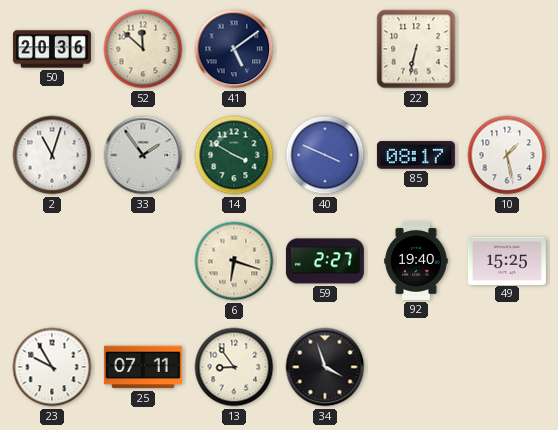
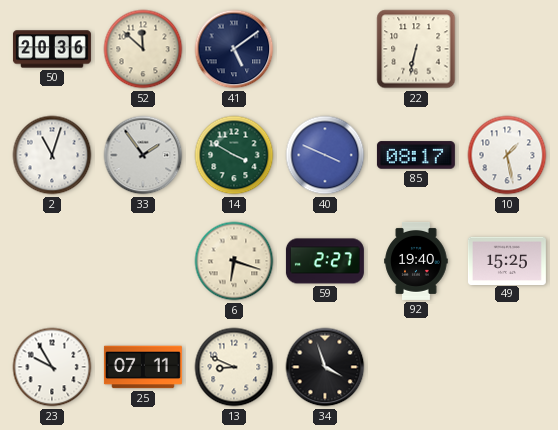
13: 8:54 -> 8:49
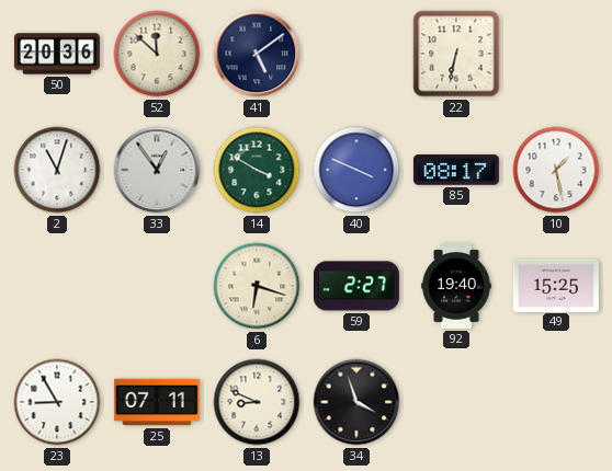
33: 1:54 -> 12:54
23: 9:55 -> 8:55
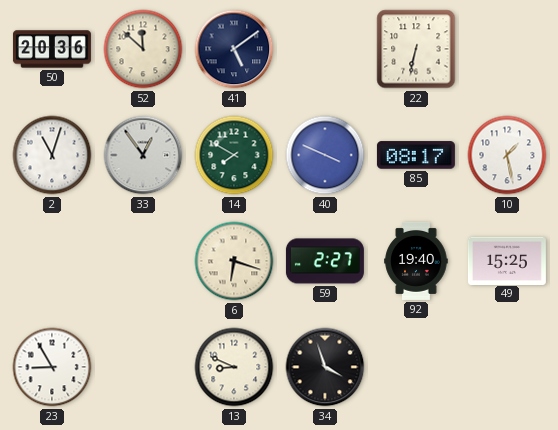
14: 3:50 -> 7:50
25: 07:11 -> none
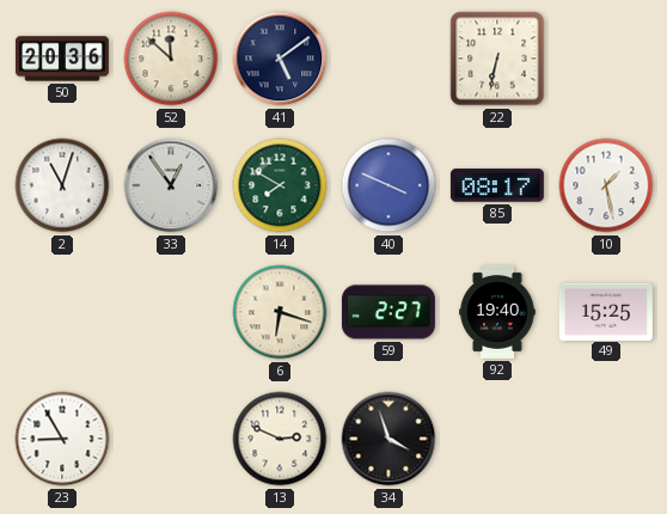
13: 8:49 -> 2:49
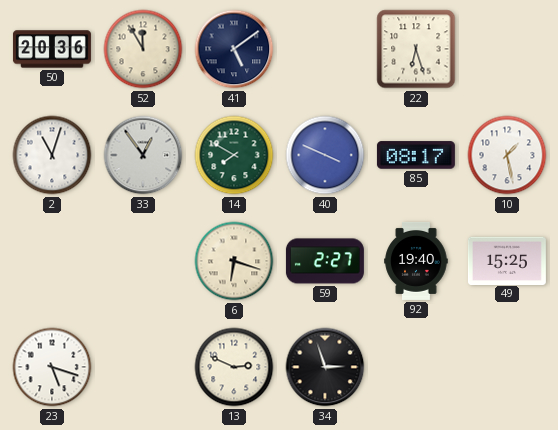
52: 11:52 -> 11:55
22: 6:32 -> 6:27
23: 8:55 -> 5:18
34: 3:57 -> 2:57
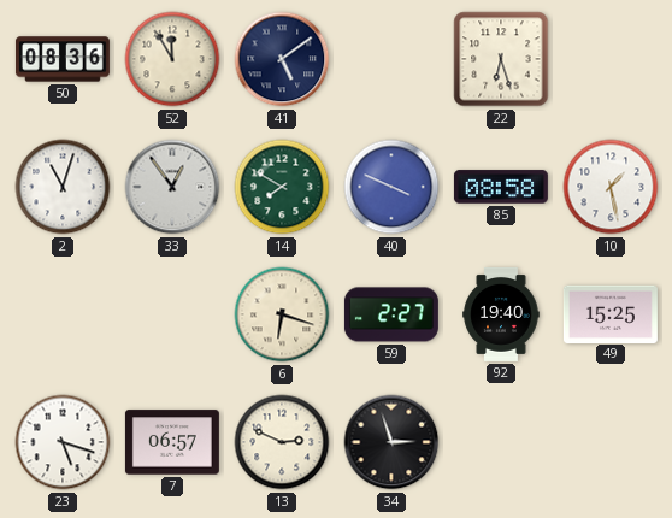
50: 20:36 -> 08:36
85: 08:17 -> 08:58
7: none -> 06:57
